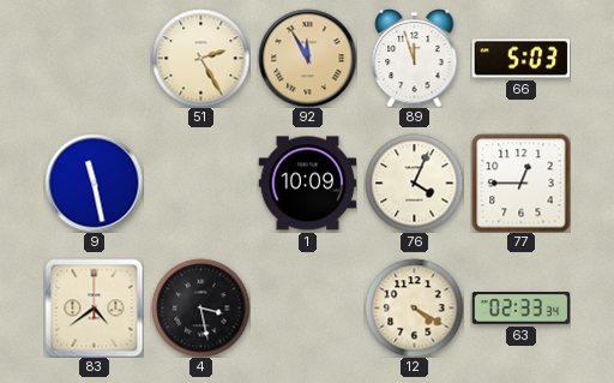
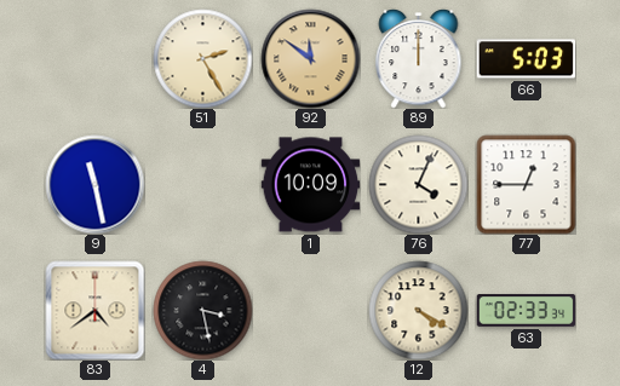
92: 11:55 -> 11:51
89: 11:57 -> 12:00
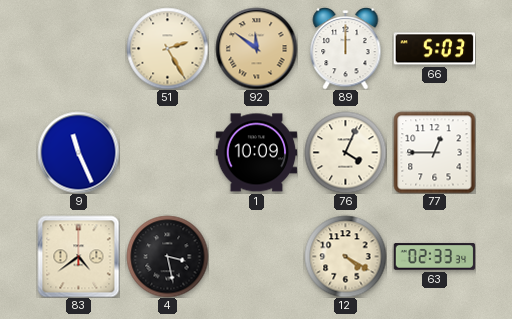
9: 11:28 -> 11:26
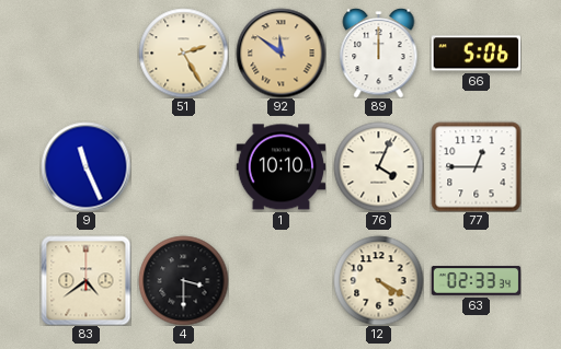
66: 5:03 -> 5:06
1: 10:09 -> 10:10
4: 3:28 -> 3:30
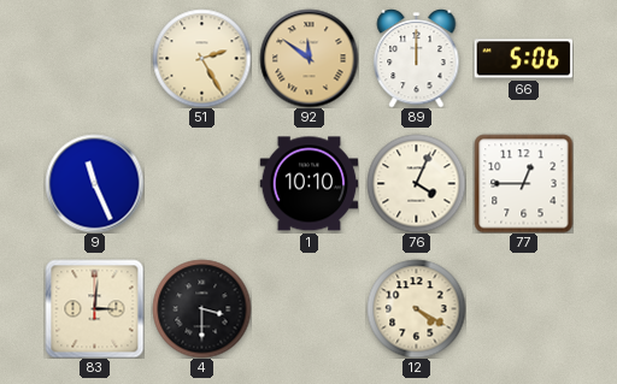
83: 4:39 -> 3:01
63: 02:33 -> none
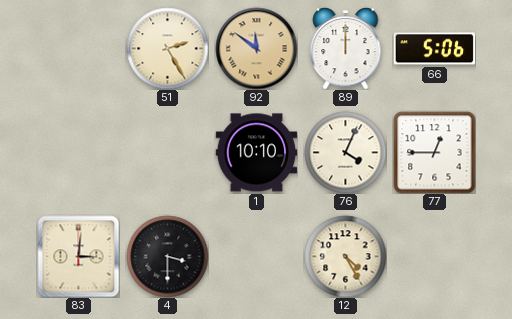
9: 11:26 -> none
12: 4:20 -> 4:25
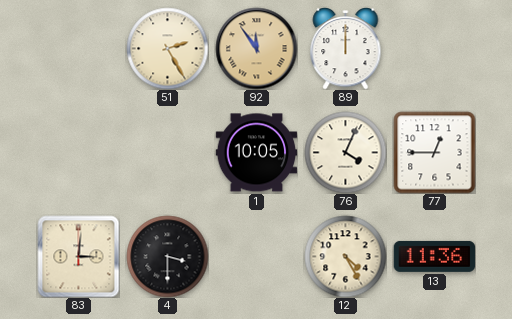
92: 11:51 -> 11:54
66: 5:06 -> none
1: 10:10 -> 10:05
13: none -> 11:36
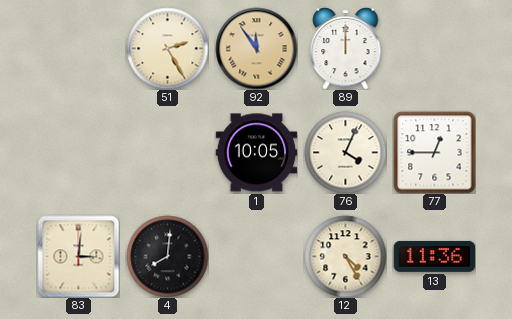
4: 3:30 -> 8:01
